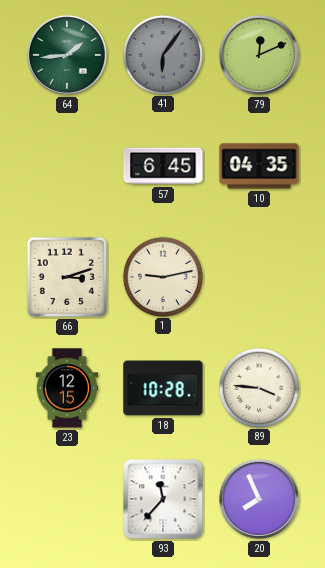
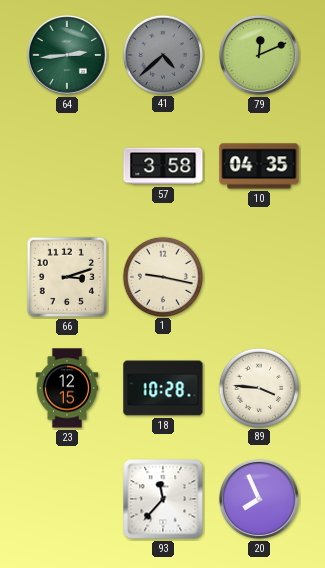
64: 1:44 -> 2:44
41: 6:06 -> 4:38
57: 6:45 -> 3:58
1: 9:13 -> 9:17
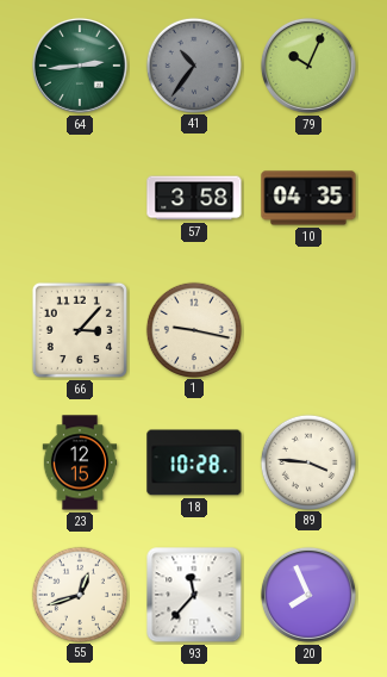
41: 4:38 -> 10:36
79: 12:11 -> 10:04
66: 3:12 -> 3:07
55: none -> 12:42
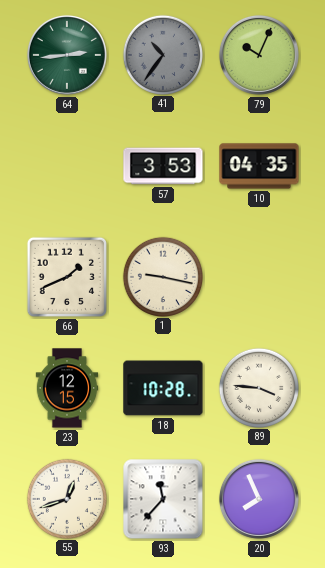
57: 3:58 -> 3:53
66: 3:07 -> 1:41
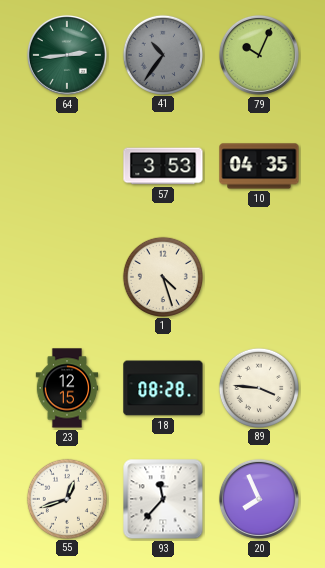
66: 1:41 -> none
1: 9:17 -> 4:27
18: 10:28 -> 08:28
